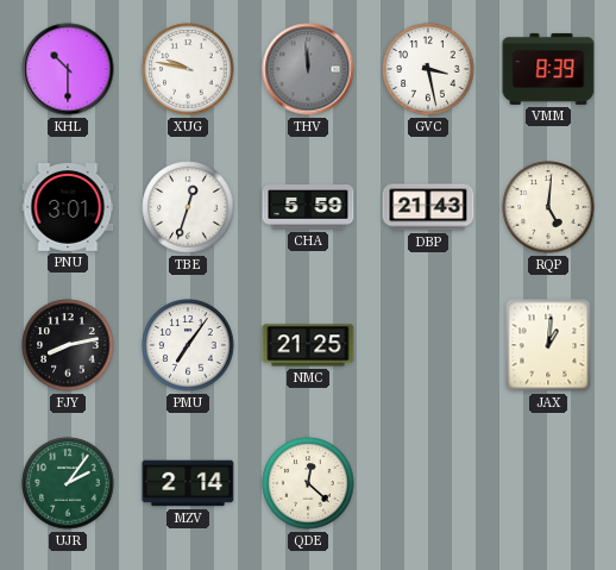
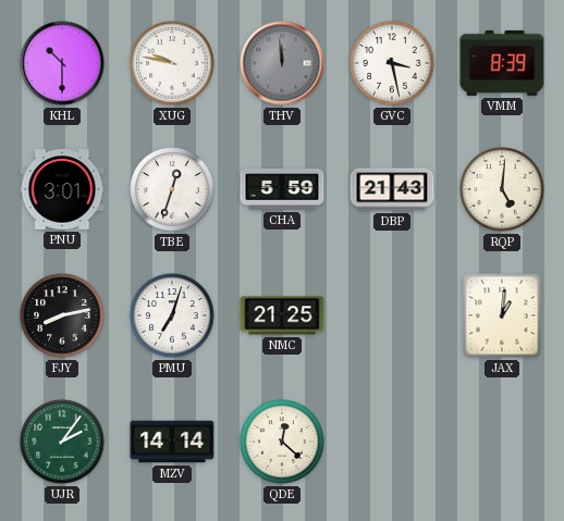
PMU: 7:06 -> 7:03
MZV: 2:14 -> 14:14
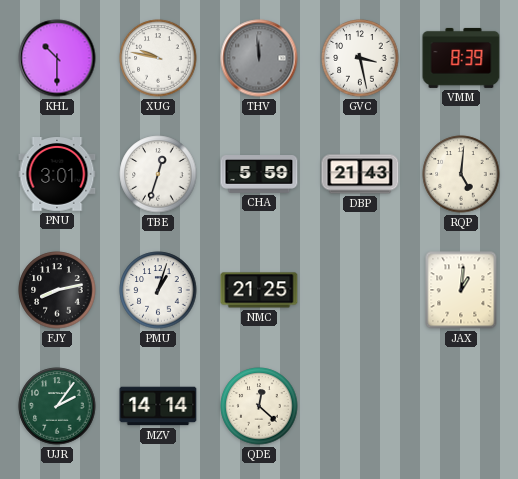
PMU: 7:03 -> 1:03
